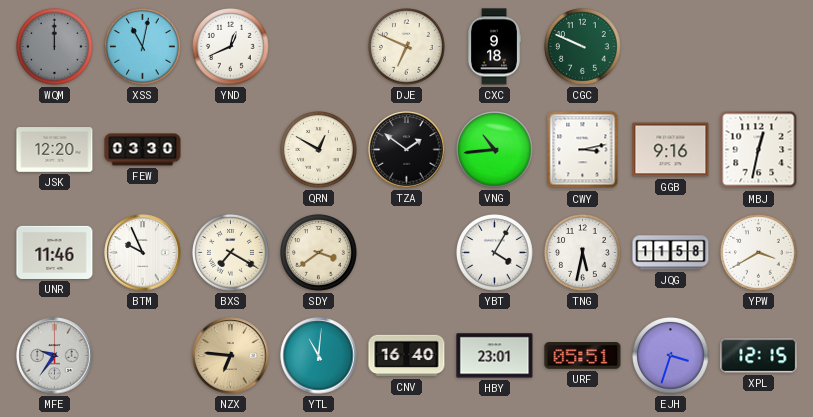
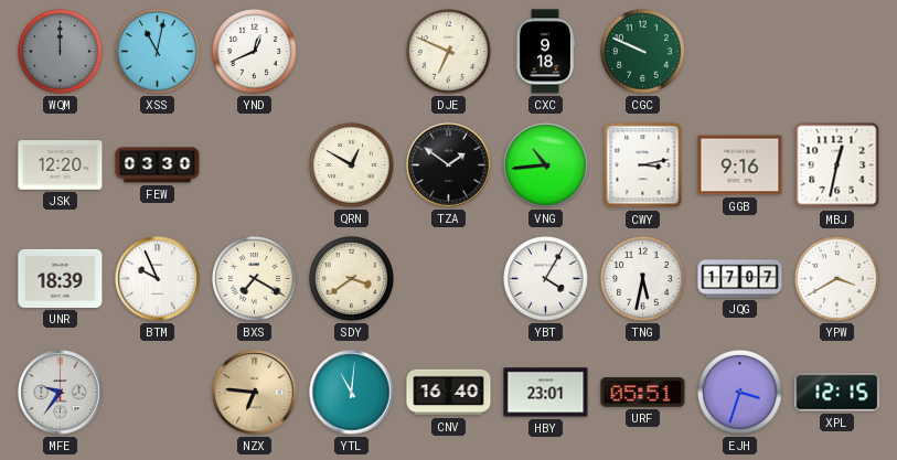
UNR: 11:46 -> 18:39
JQG: 11:58 -> 17:07
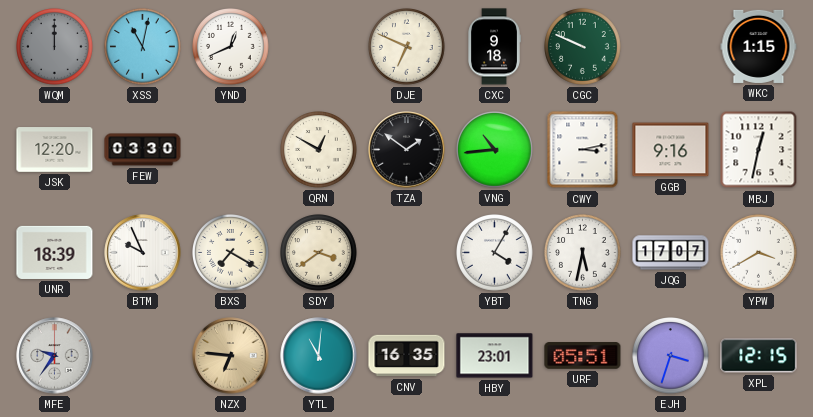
WKC: none -> 1:15
CNV: 16:40 -> 16:35
